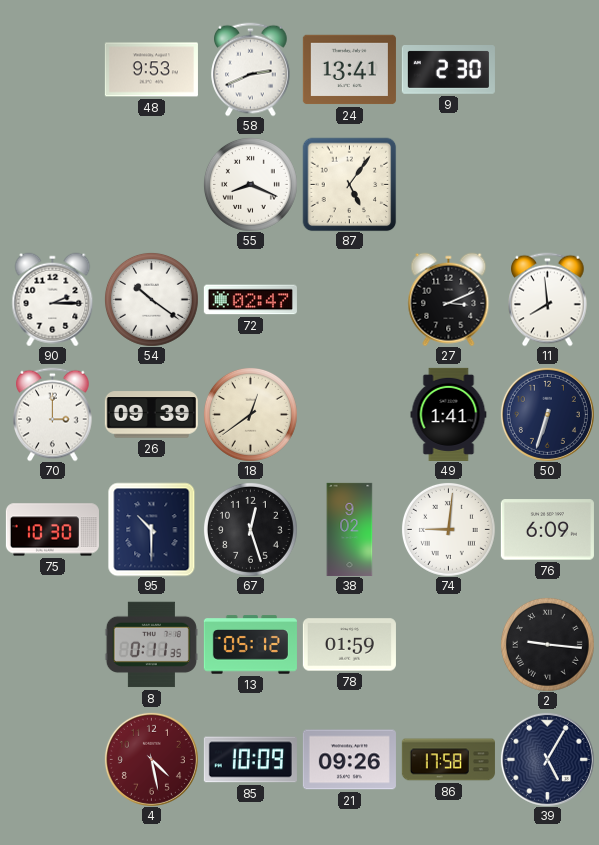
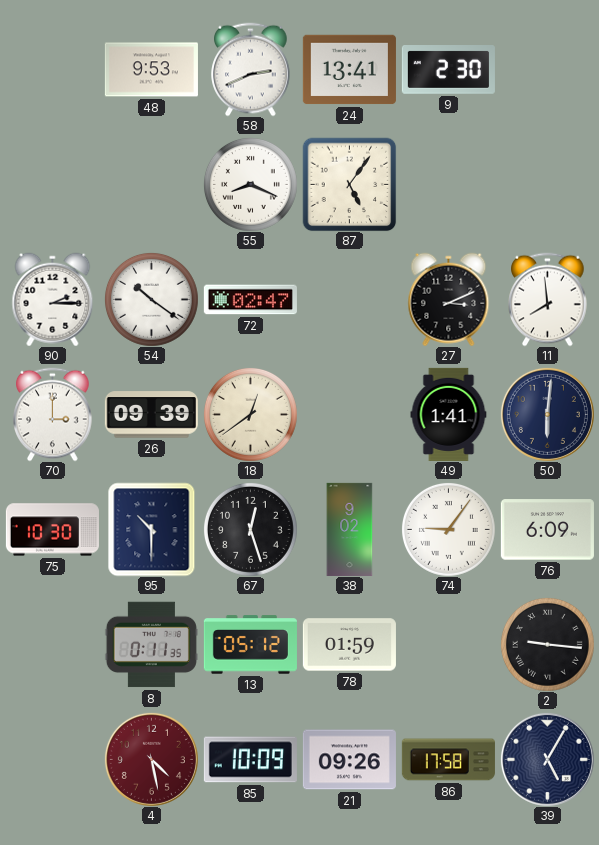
50: 6:33 -> 6:01
74: 9:01 -> 9:06
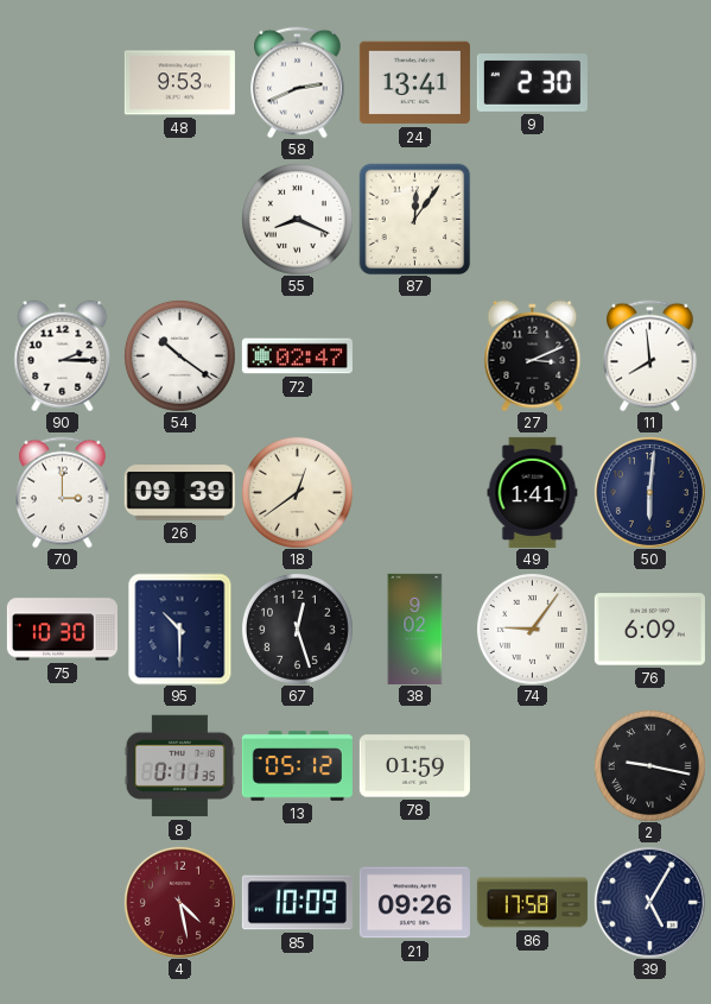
87: 5:06 -> 12:06
2: 9:16 -> 9:17
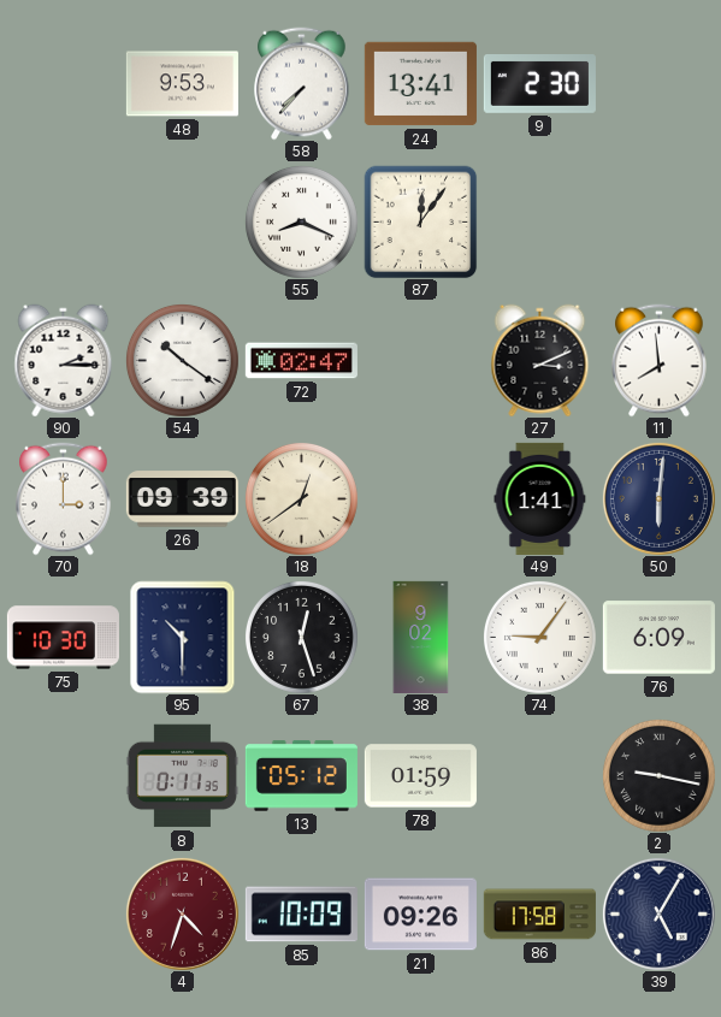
58: 2:41 -> 7:37
4: 4:28 -> 4:33
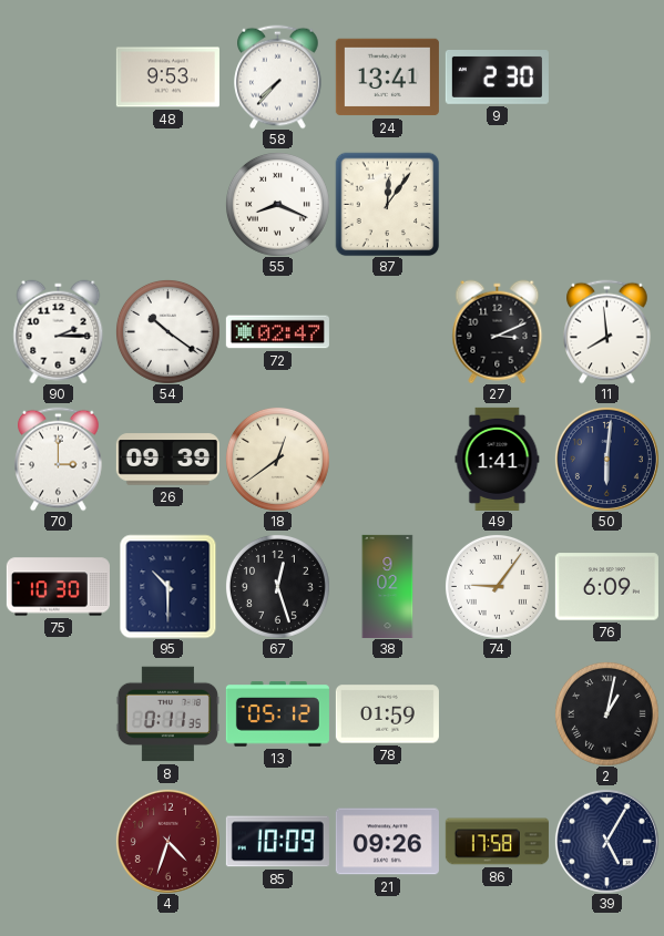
2: 9:17 -> 1:02
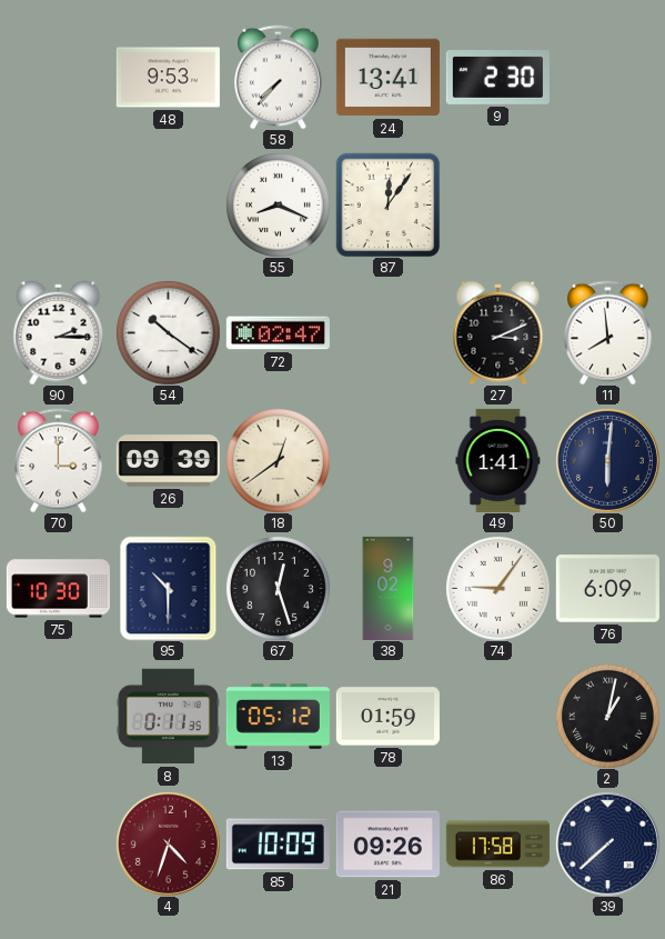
39: 5:05 -> 7:38
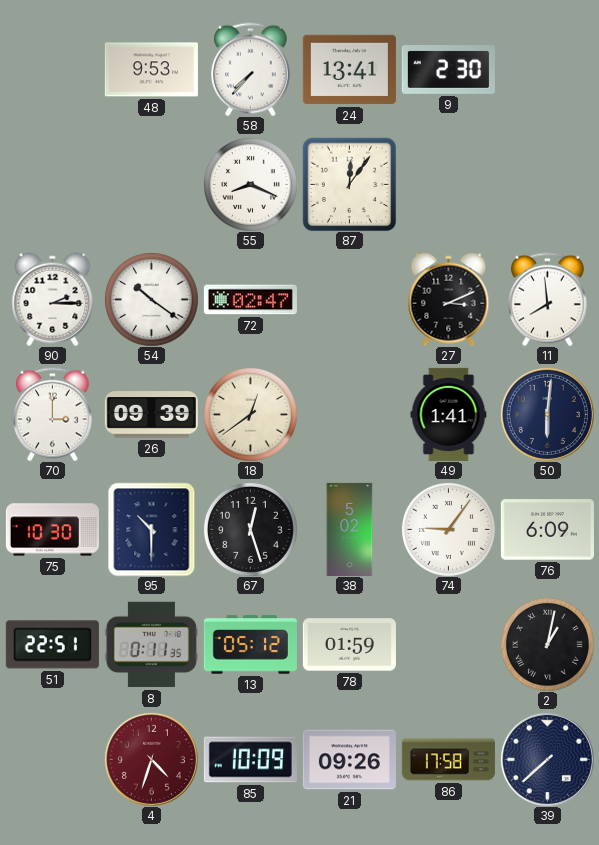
38: 9:02 -> 5:02
51: none -> 22:51
